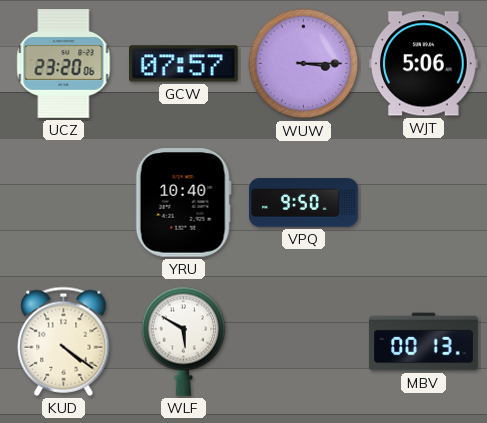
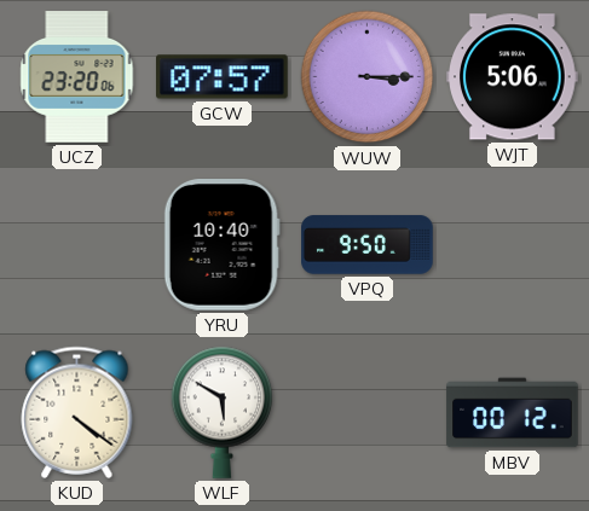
MBV: 00:13 -> 00:12
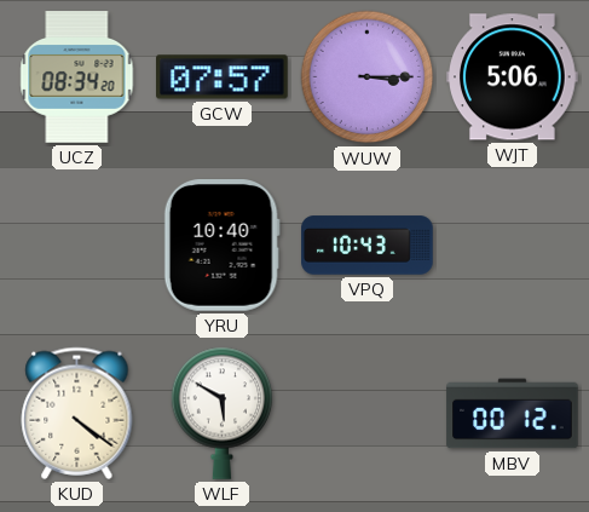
UCZ: 23:20 -> 08:34
VPQ: 9:50 -> 10:43
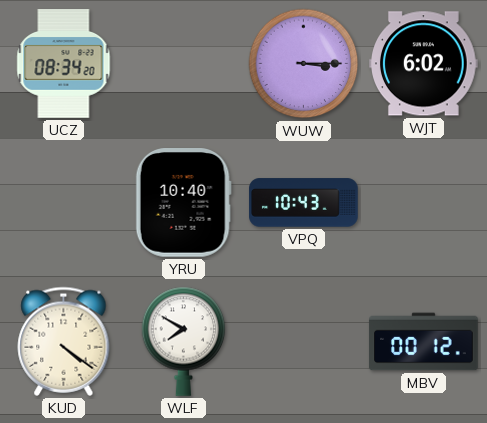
GCW: 07:57 -> none
WJT: 5:06 -> 6:02
WLF: 5:50 -> 7:50
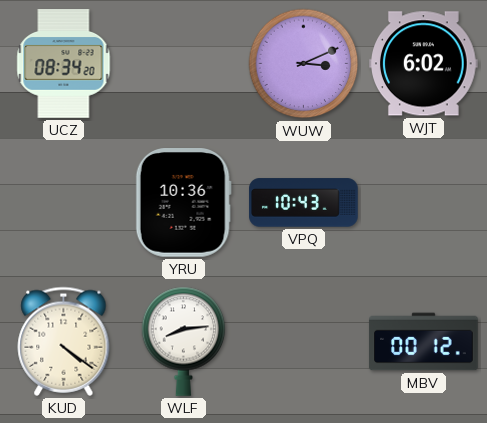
WUW: 3:15 -> 3:11
YRU: 10:40 -> 10:36
WLF: 7:50 -> 8:14
